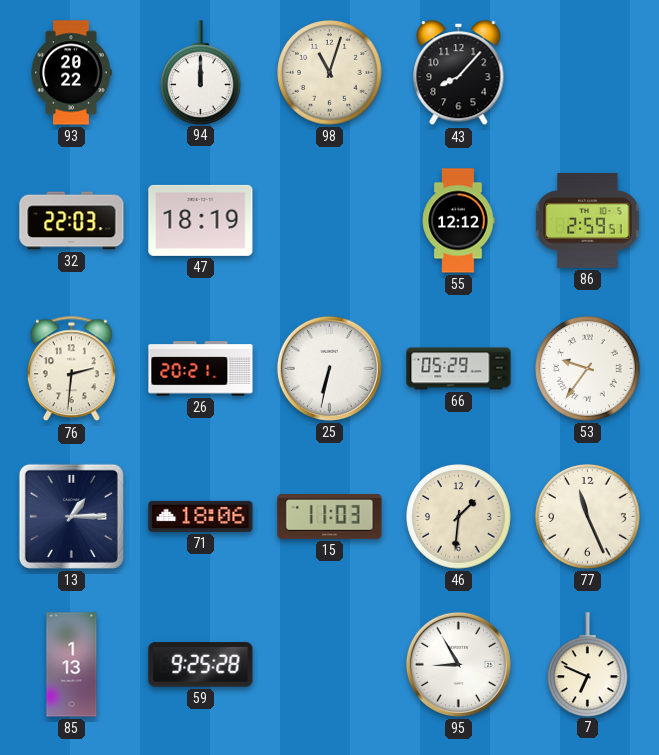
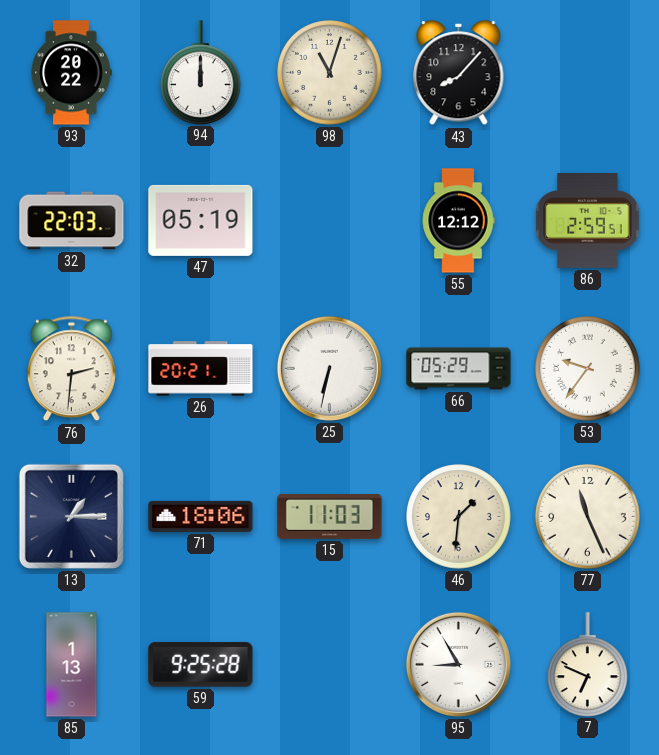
47: 18:19 -> 05:19
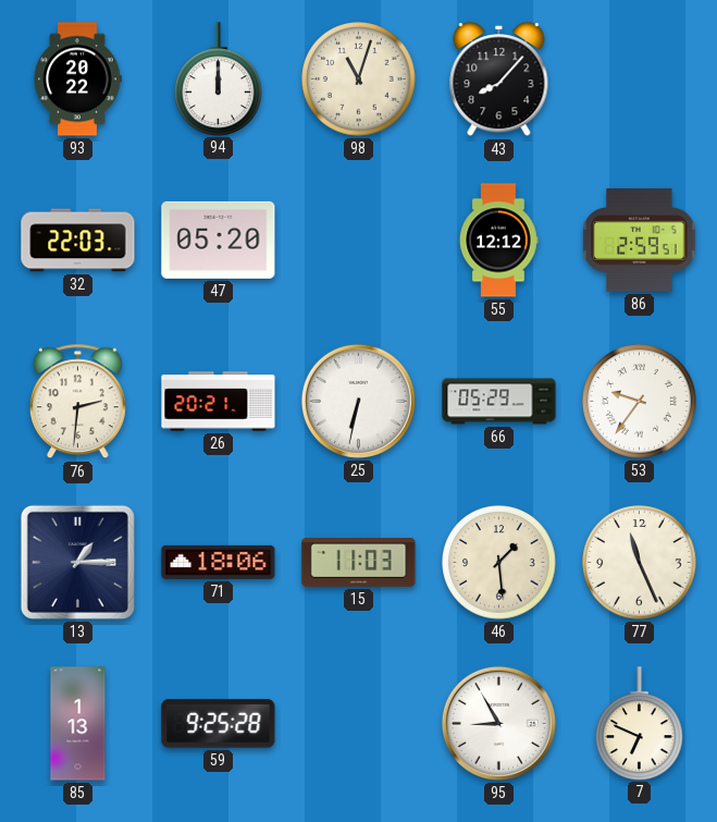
47: 05:19 -> 05:20
46: 1:31 -> 1:29
